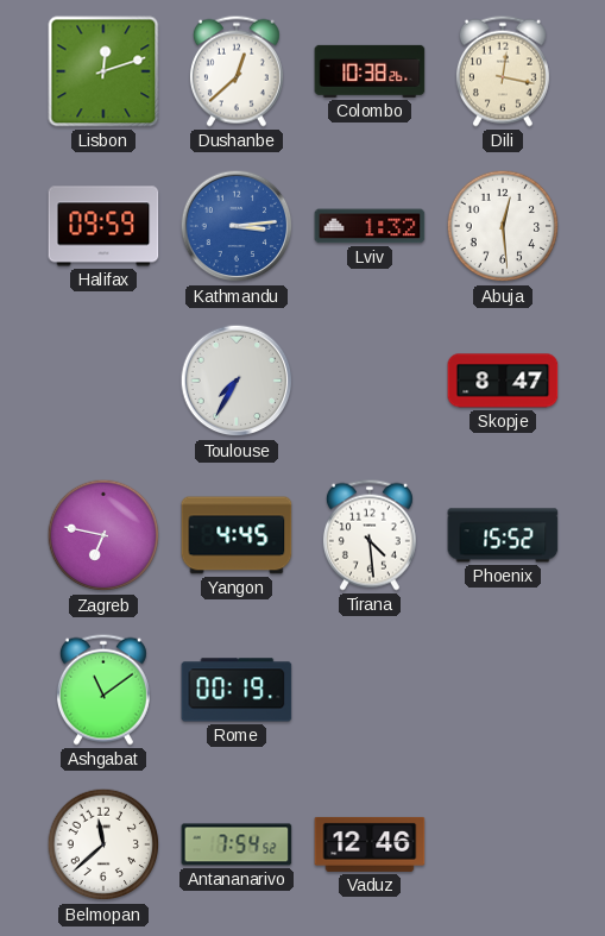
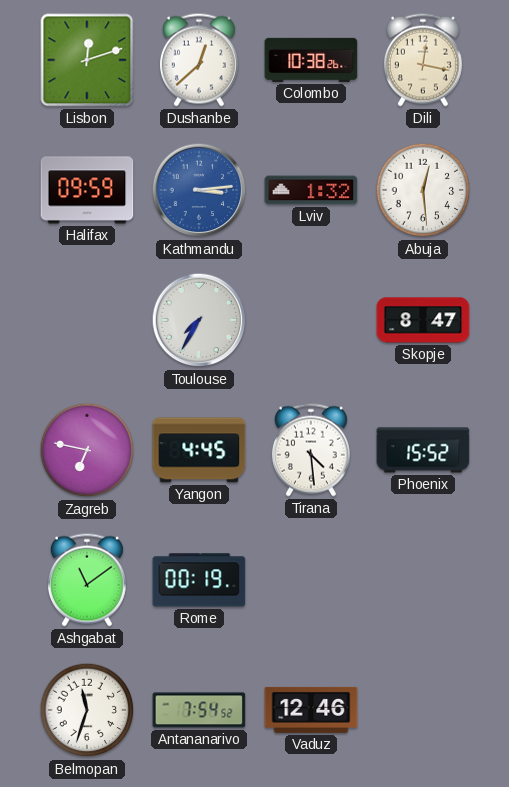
Belmopan: 11:38 -> 11:33
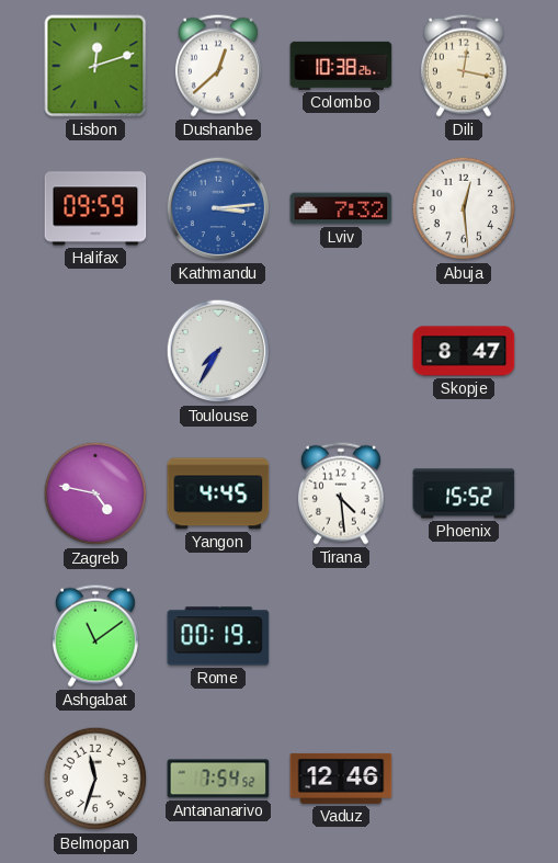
Lviv: 1:32 -> 7:32
Zagreb: 6:47 -> 4:47
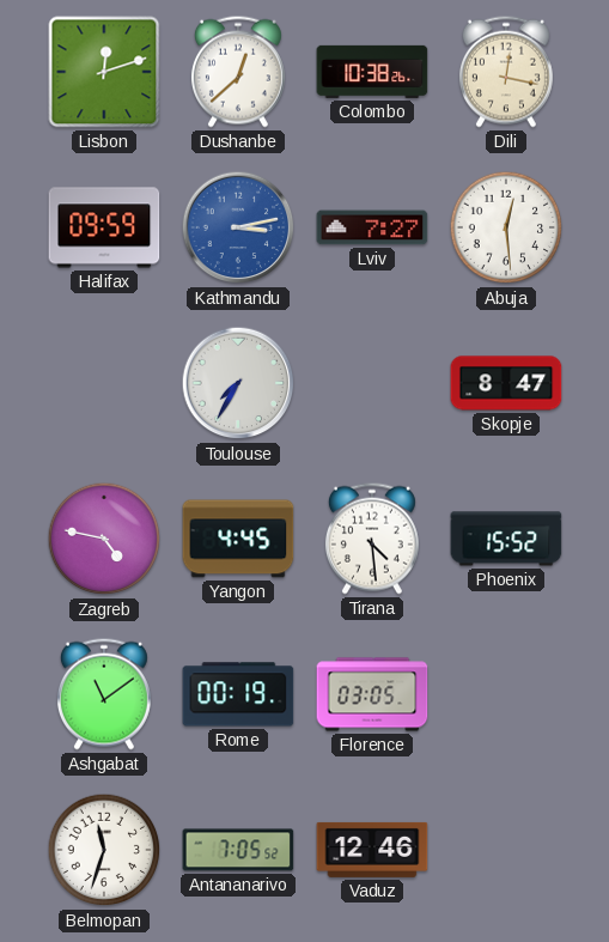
Kathmandu: 3:14 -> 3:13
Lviv: 7:32 -> 7:27
Florence: none -> 03:05
Antananarivo: 7:54 -> 7:05
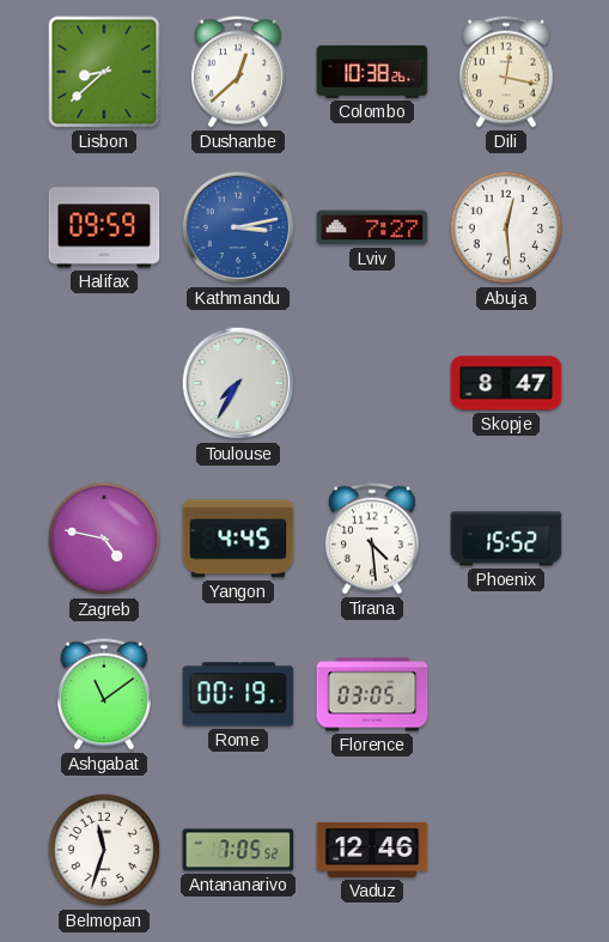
Lisbon: 12:12 -> 8:38
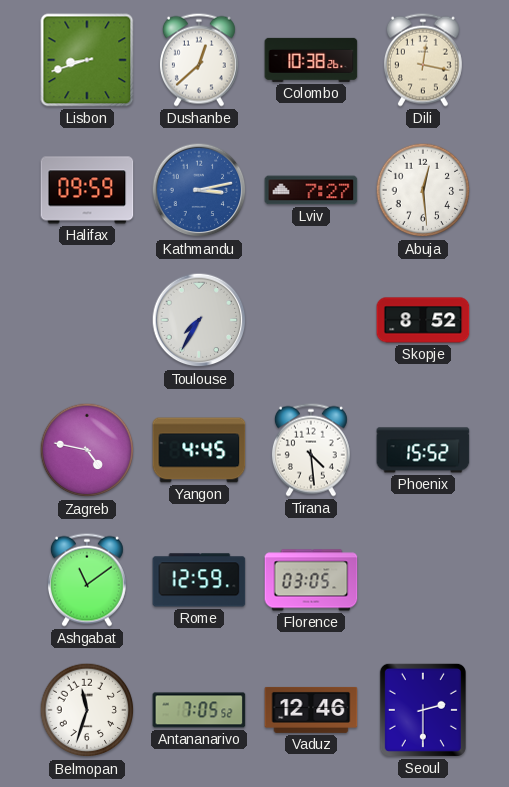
Lisbon: 8:38 -> 8:42
Skopje: 8:47 -> 8:52
Rome: 00:19 -> 12:59
Seoul: none -> 2:30
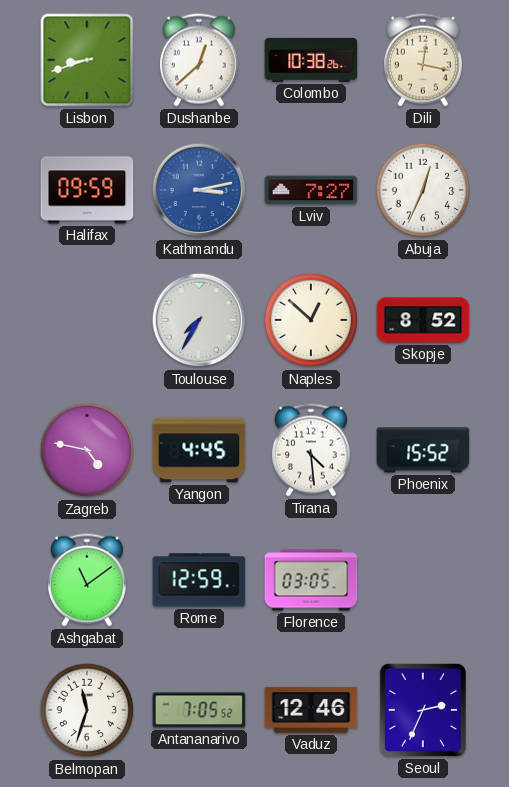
Abuja: 12:29 -> 12:34
Naples: none -> 12:52
Seoul: 2:30 -> 2:34
